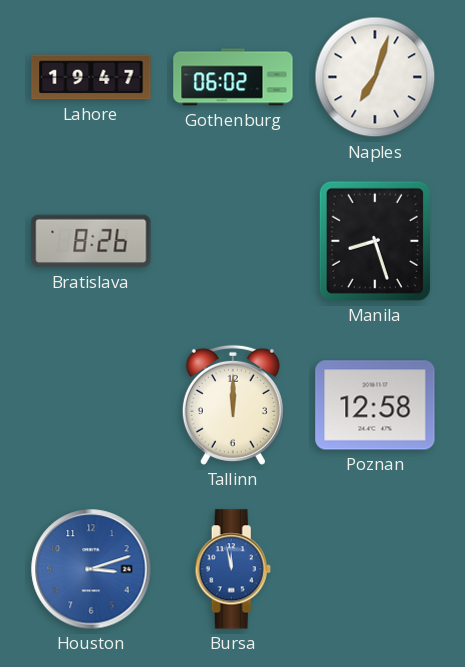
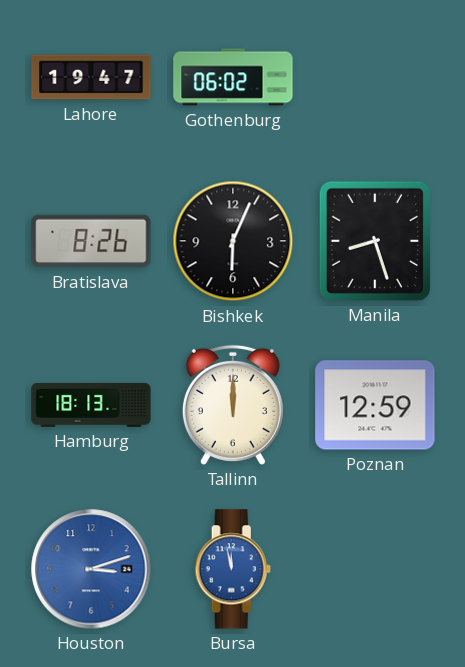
Naples: 7:03 -> none
Bishkek: none -> 6:04
Hamburg: none -> 18:13
Poznan: 12:58 -> 12:59
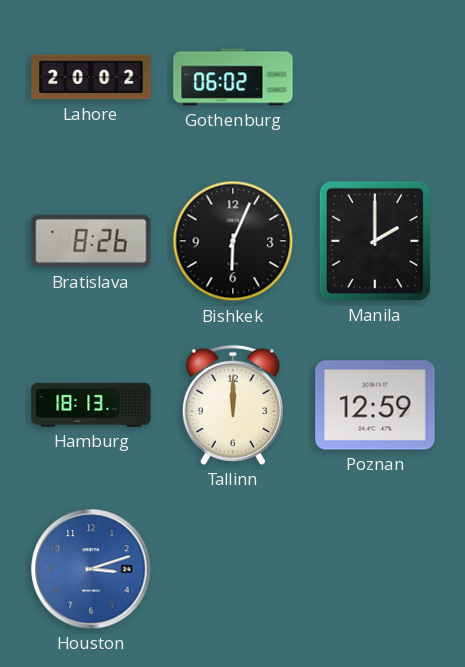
Lahore: 19:47 -> 20:02
Manila: 8:27 -> 2:00
Bursa: 11:58 -> none
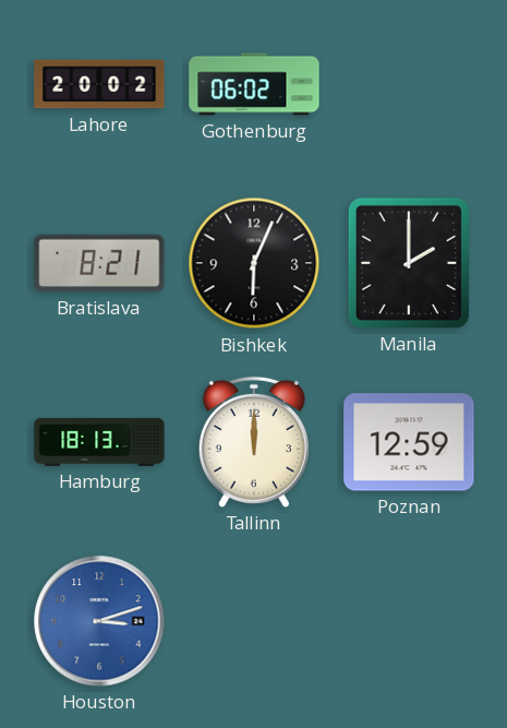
Bratislava: 8:26 -> 8:21
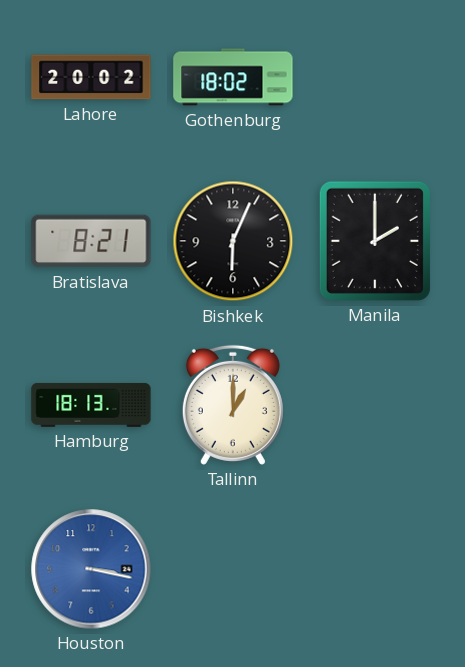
Gothenburg: 06:02 -> 18:02
Tallinn: 12:00 -> 1:00
Poznan: 12:59 -> none
Houston: 3:12 -> 3:17
